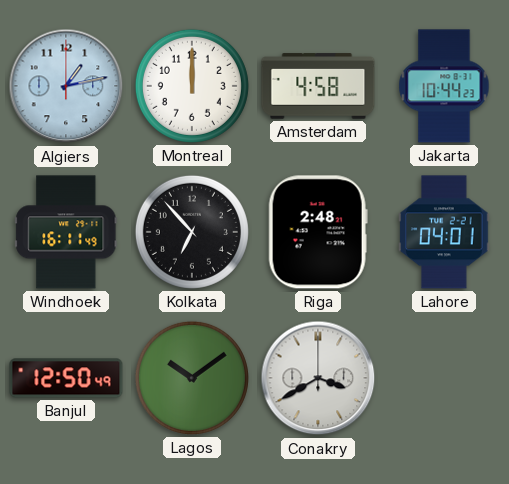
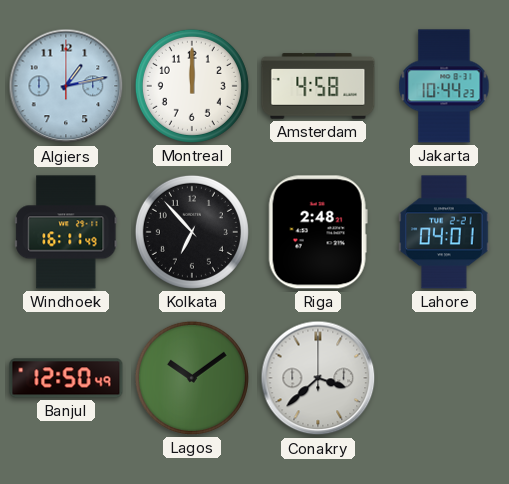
Conakry: 3:40 -> 3:38
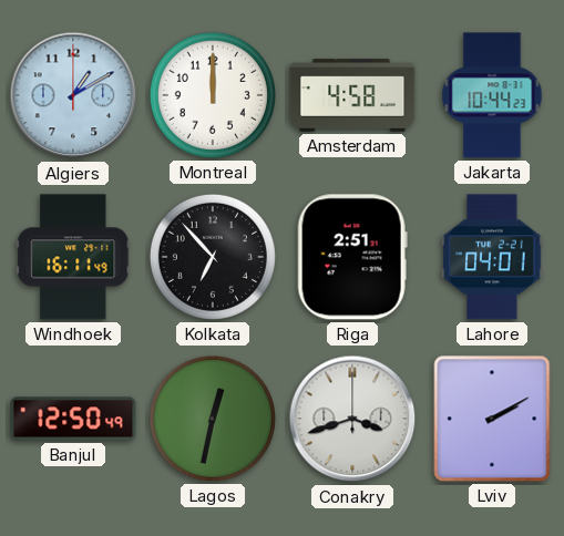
Algiers: 1:13 -> 1:10
Riga: 2:48 -> 2:51
Lagos: 10:09 -> 12:32
Conakry: 3:38 -> 3:42
Lviv: none -> 2:10
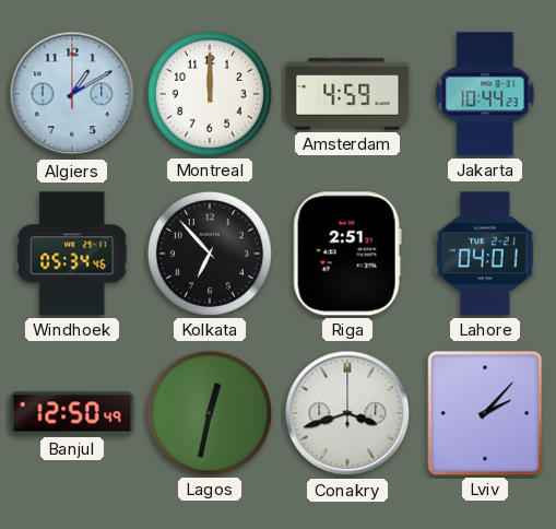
Amsterdam: 4:58 -> 4:59
Windhoek: 16:11 -> 05:34
Lviv: 2:10 -> 2:07
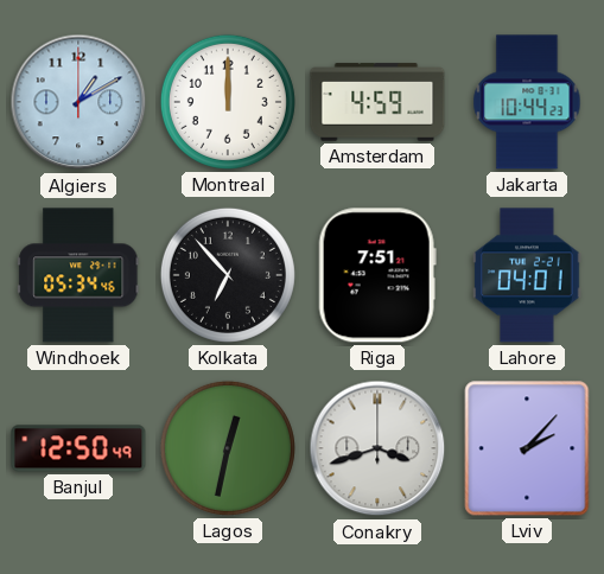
Riga: 2:51 -> 7:51
